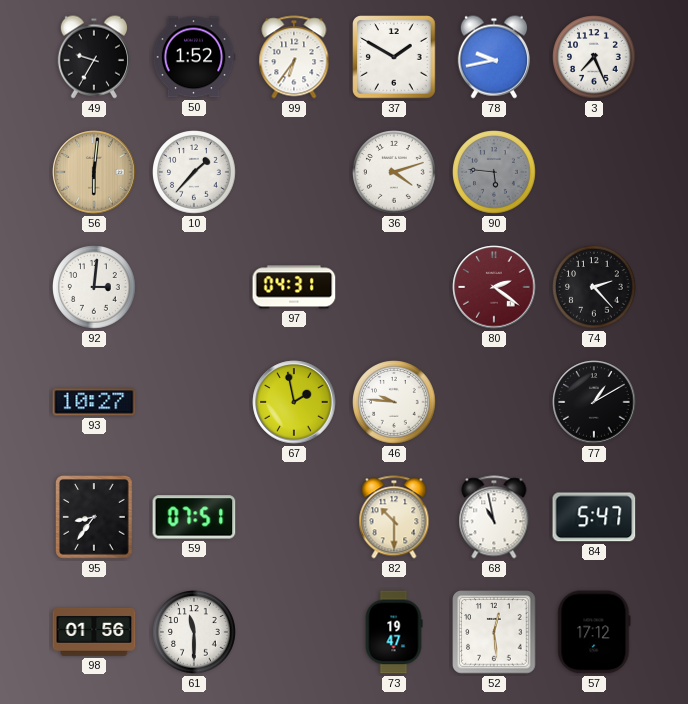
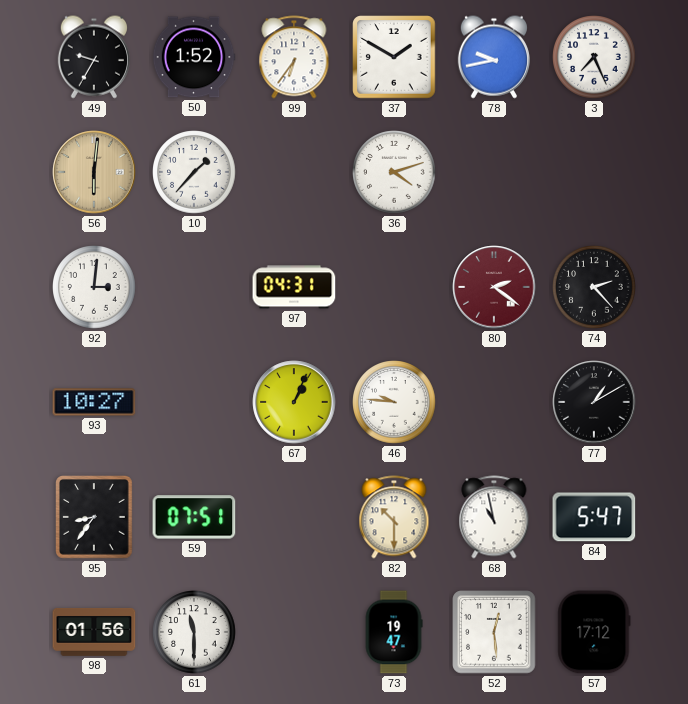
90: 5:46 -> none
67: 1:58 -> 1:04
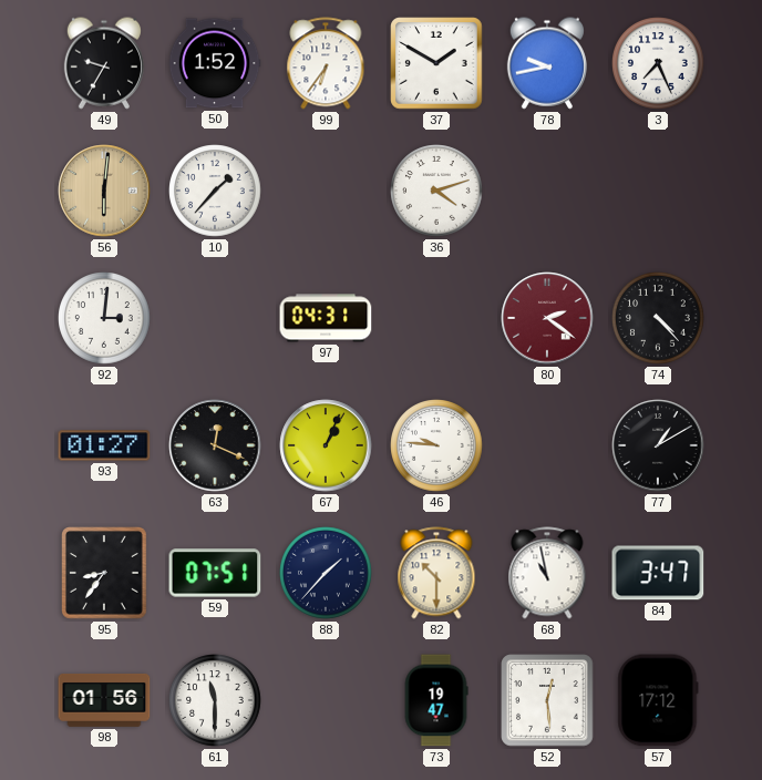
74: 2:23 -> 4:23
93: 10:27 -> 01:27
63: none -> 12:19
88: none -> 1:37
84: 5:47 -> 3:47
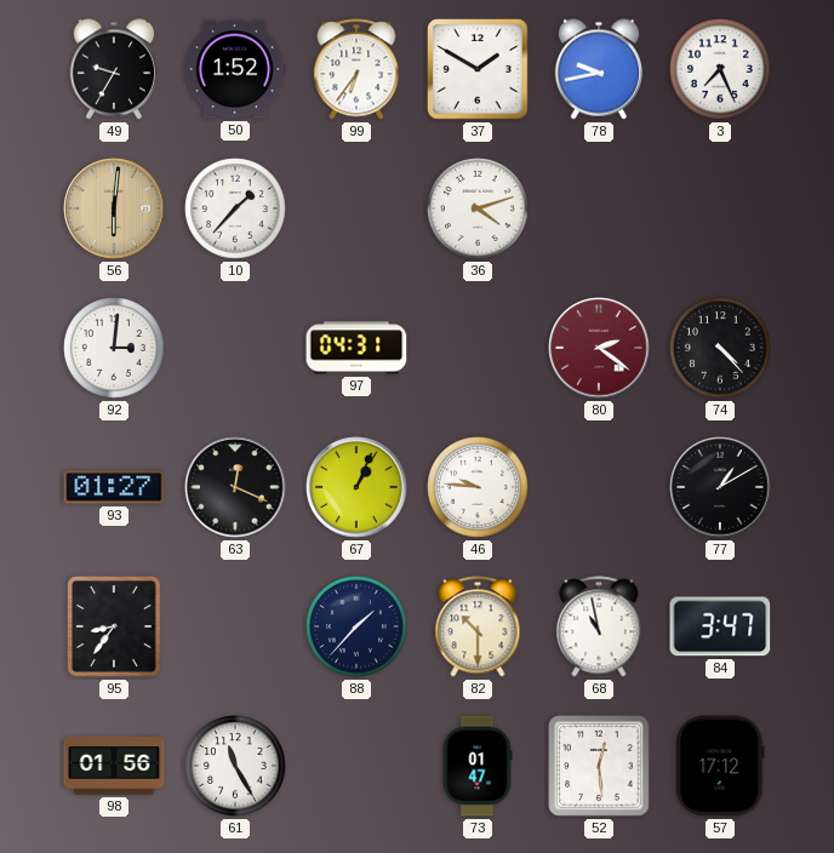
59: 07:51 -> none
61: 11:30 -> 11:25
73: 19:47 -> 01:47
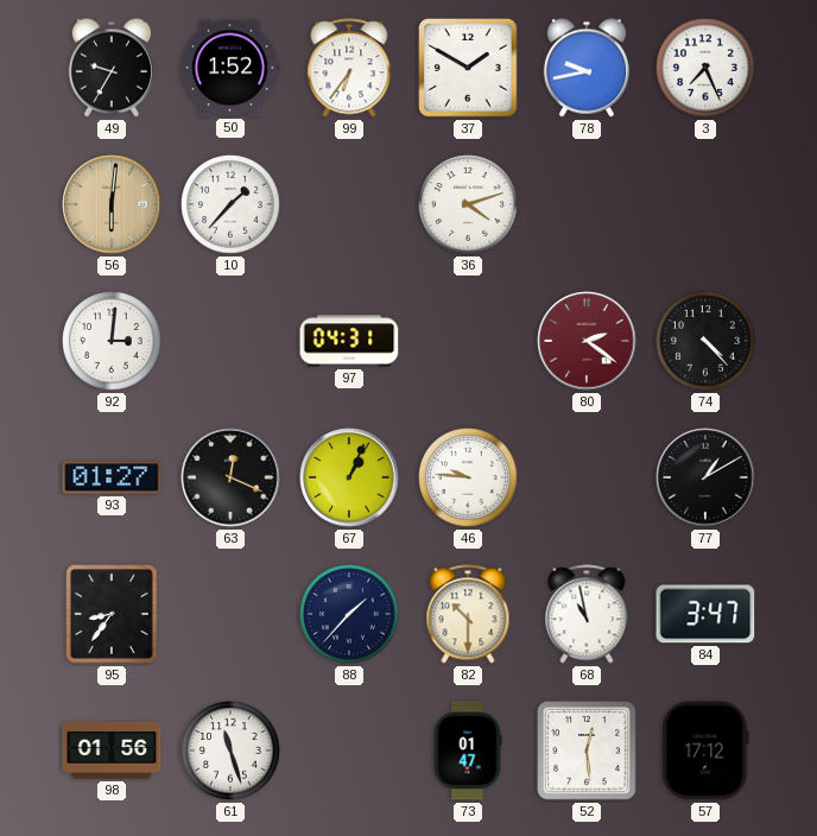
61: 11:25 -> 11:27
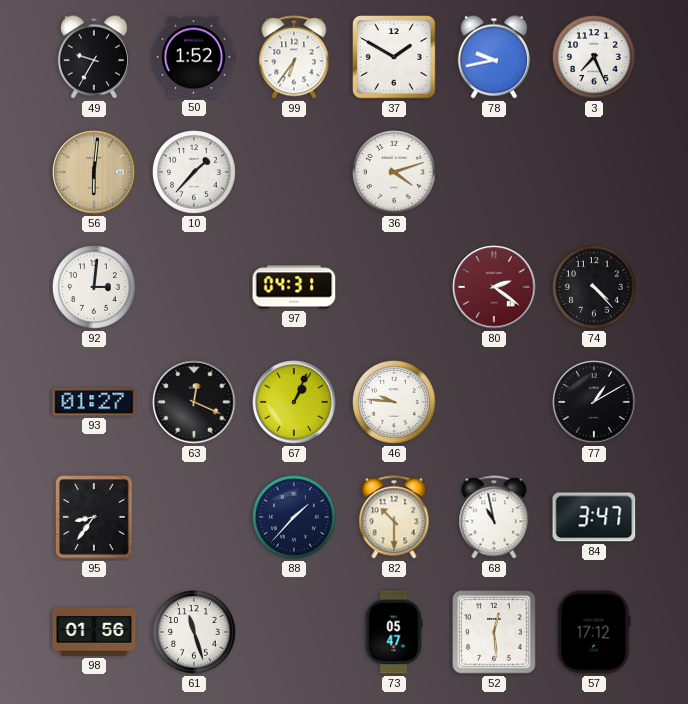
73: 01:47 -> 05:47
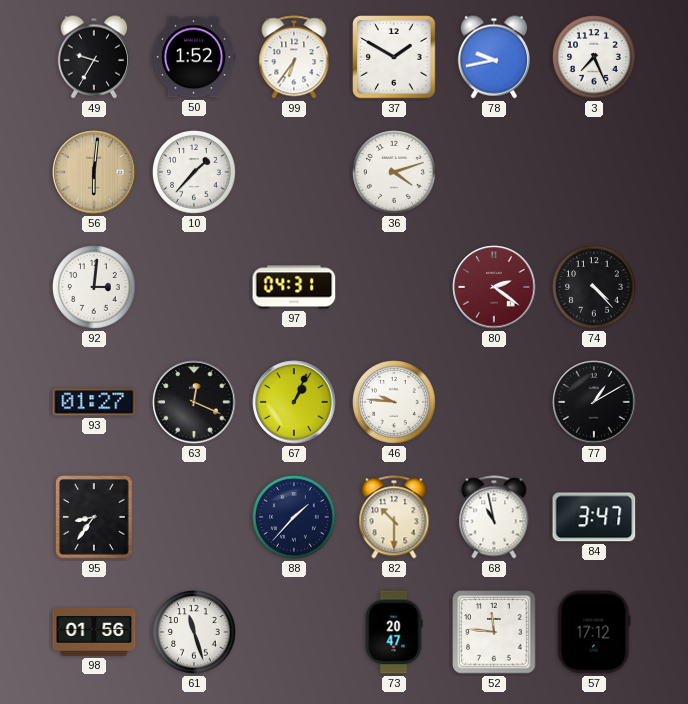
73: 05:47 -> 20:47
52: 12:29 -> 11:46
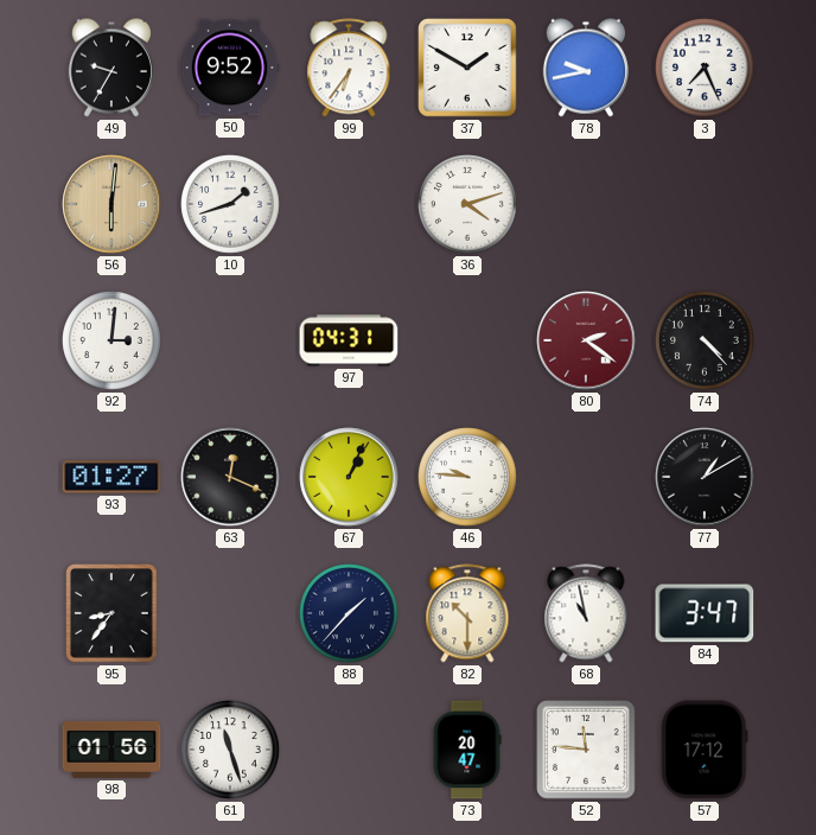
50: 1:52 -> 9:52
10: 1:37 -> 1:42
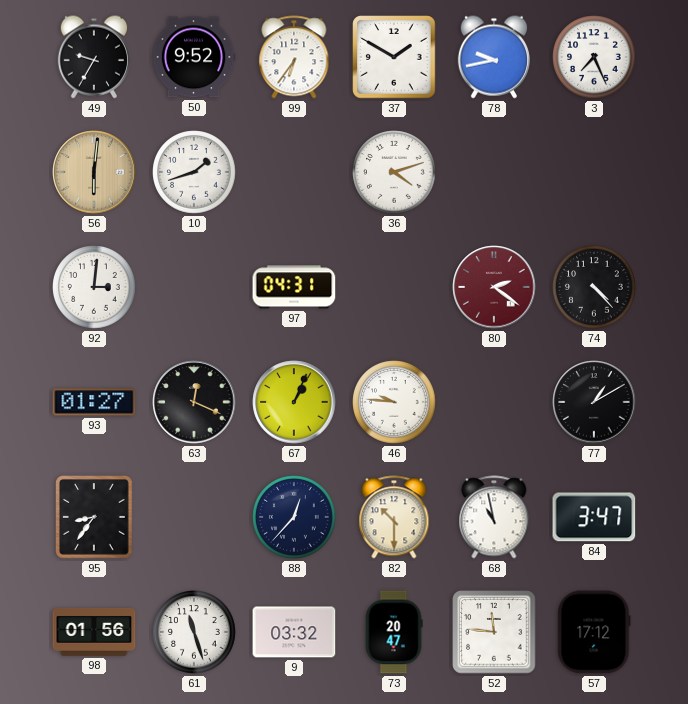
88: 1:37 -> 12:37
9: none -> 03:32
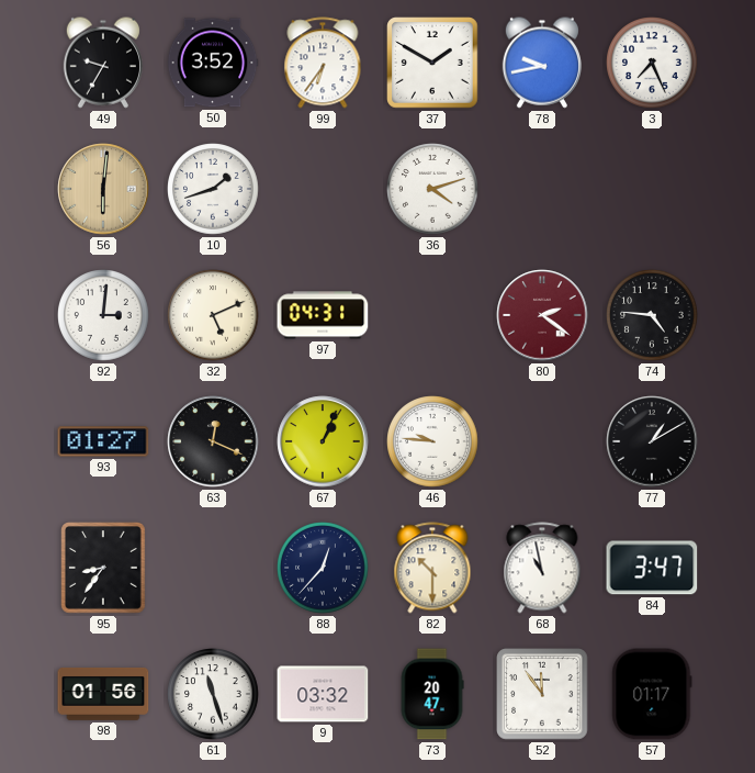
50: 9:52 -> 3:52
32: none -> 5:11
74: 4:23 -> 4:46
52: 11:46 -> 11:54
57: 17:12 -> 01:17
